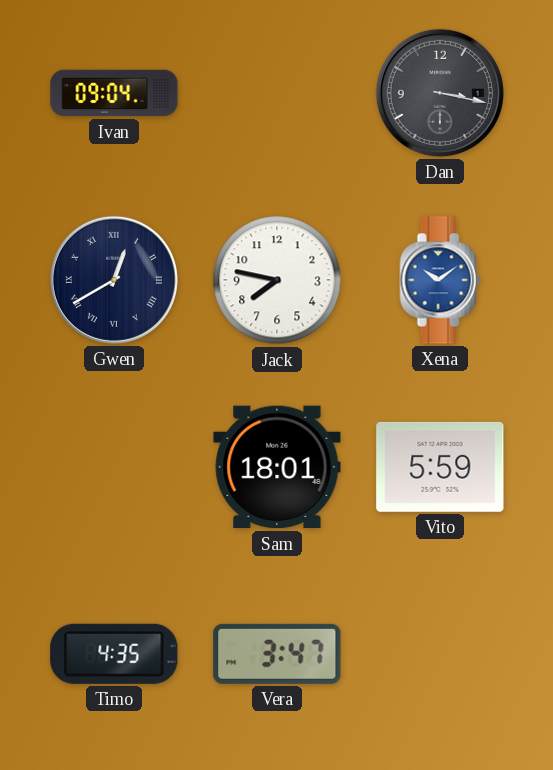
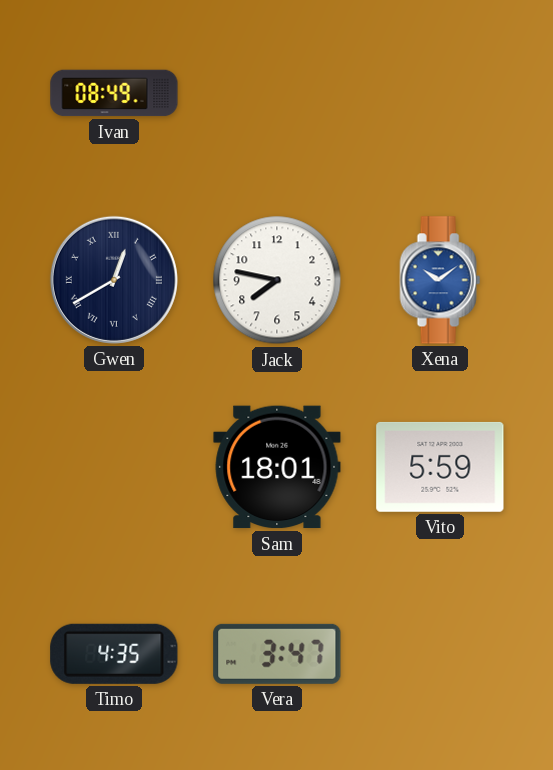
Ivan: 09:04 -> 08:49
Dan: 3:17 -> none
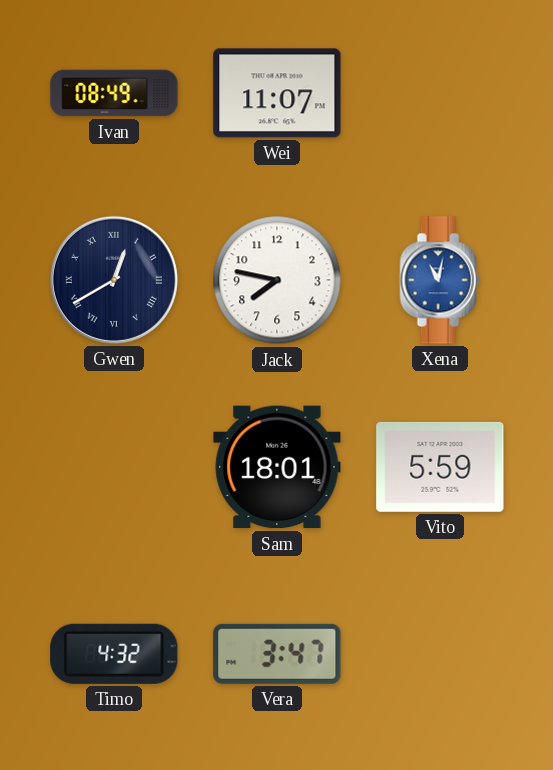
Wei: none -> 11:07
Xena: 10:09 -> 11:02
Timo: 4:35 -> 4:32
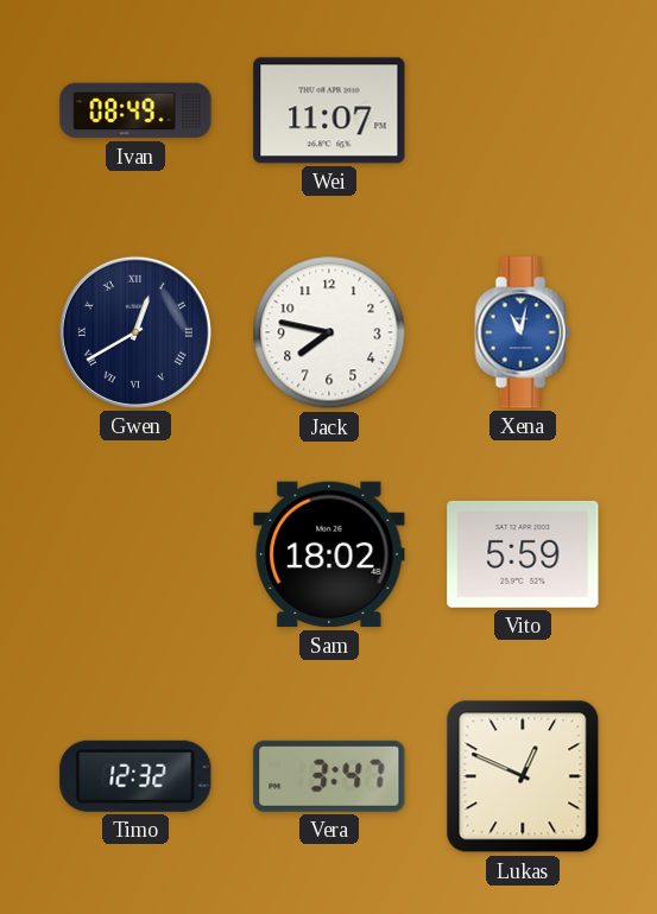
Sam: 18:01 -> 18:02
Timo: 4:32 -> 12:32
Lukas: none -> 12:49
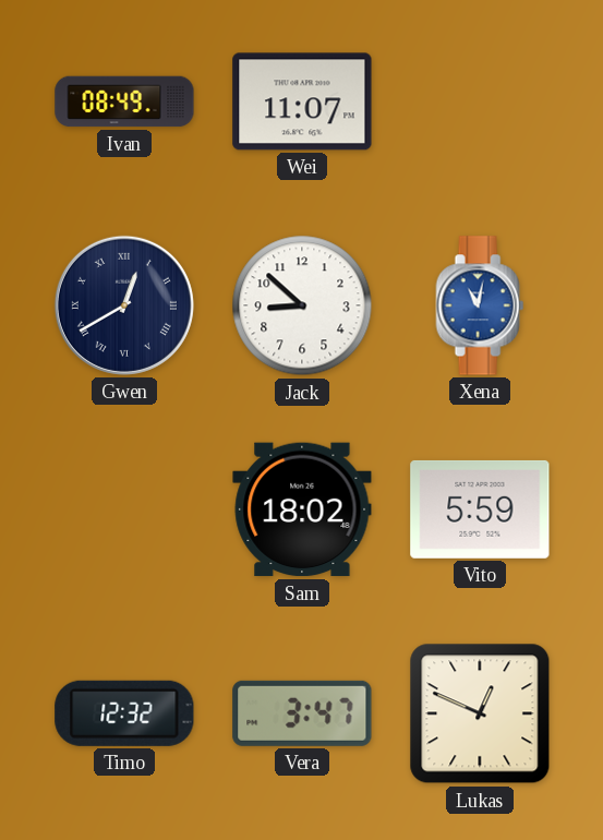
Jack: 7:47 -> 8:52
